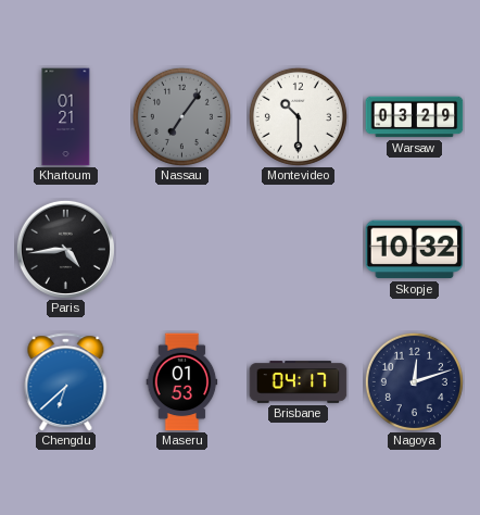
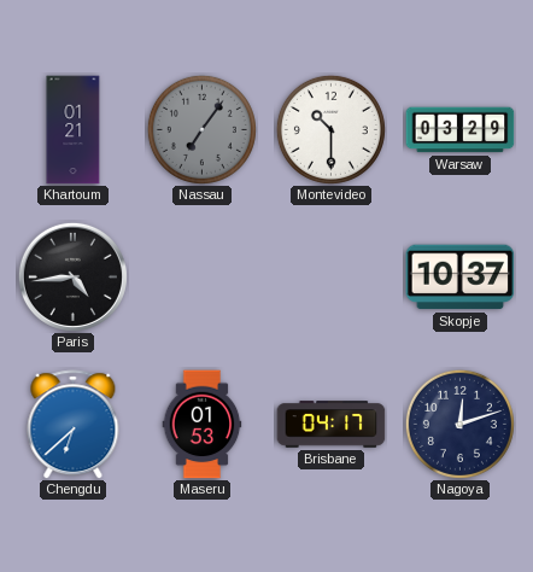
Skopje: 10:32 -> 10:37
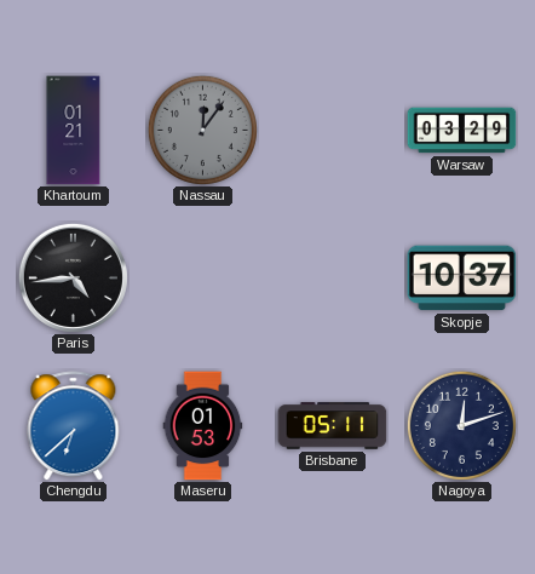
Nassau: 7:06 -> 12:06
Montevideo: 10:30 -> none
Brisbane: 04:17 -> 05:11
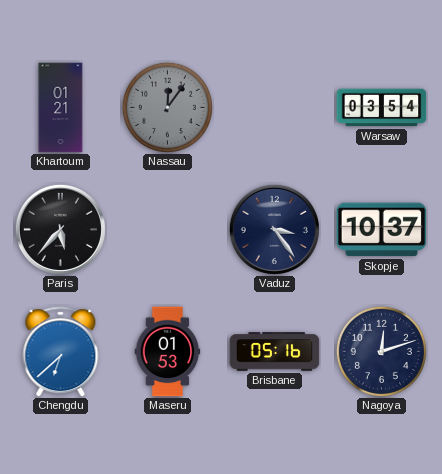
Warsaw: 03:29 -> 03:54
Paris: 4:44 -> 5:37
Vaduz: none -> 3:24
Brisbane: 05:11 -> 05:16
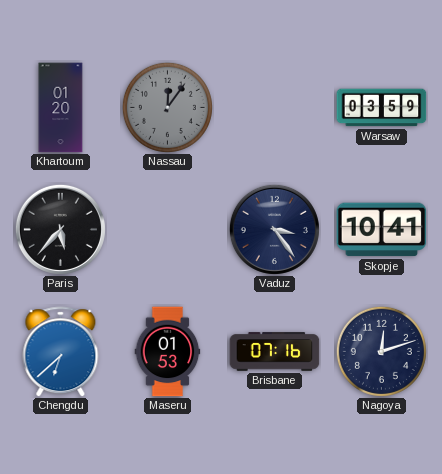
Khartoum: 01:21 -> 01:20
Warsaw: 03:54 -> 03:59
Skopje: 10:37 -> 10:41
Brisbane: 05:16 -> 07:16
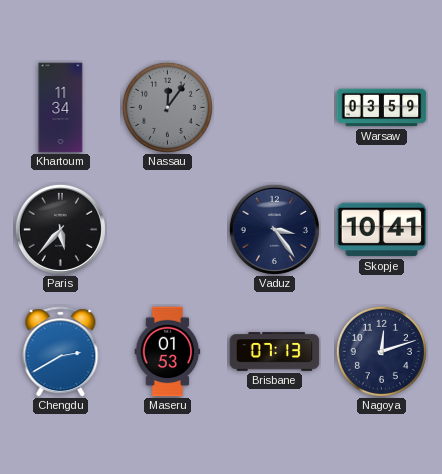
Khartoum: 01:20 -> 11:34
Chengdu: 6:38 -> 2:40
Brisbane: 07:16 -> 07:13
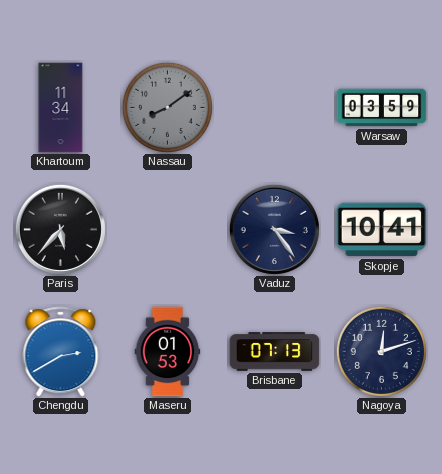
Nassau: 12:06 -> 8:09
